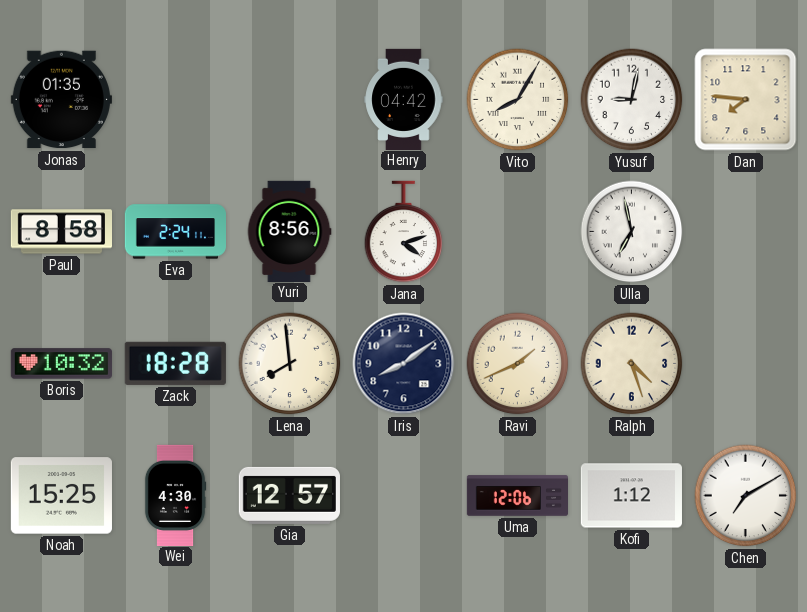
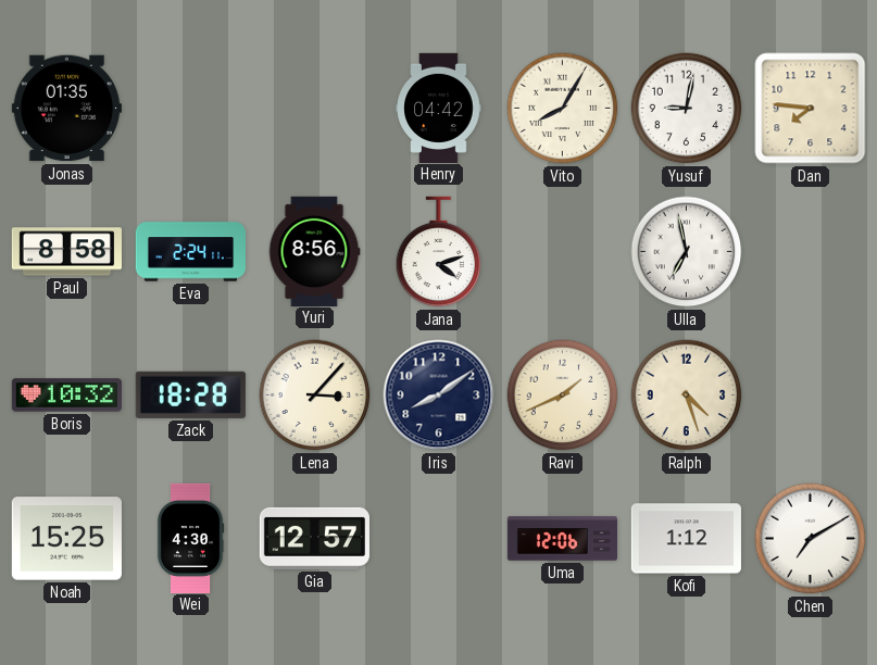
Lena: 7:59 -> 3:07
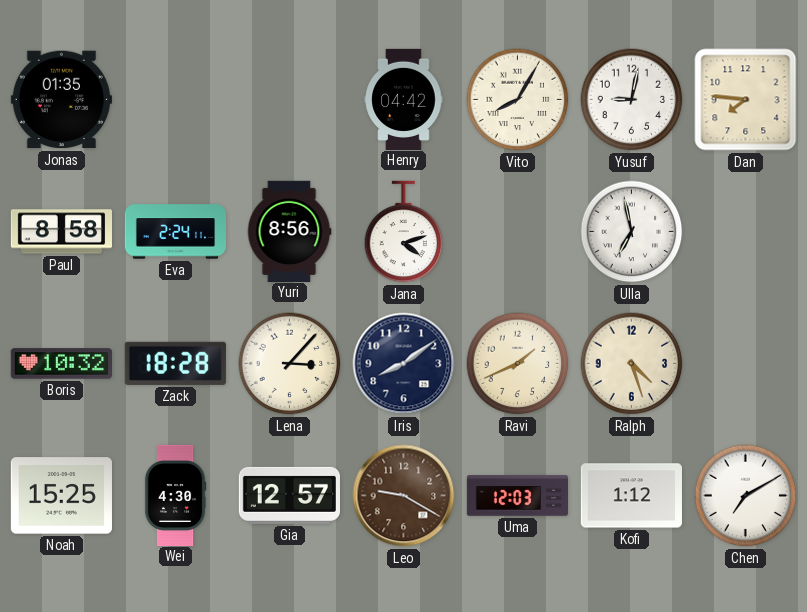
Leo: none -> 9:20
Uma: 12:06 -> 12:03
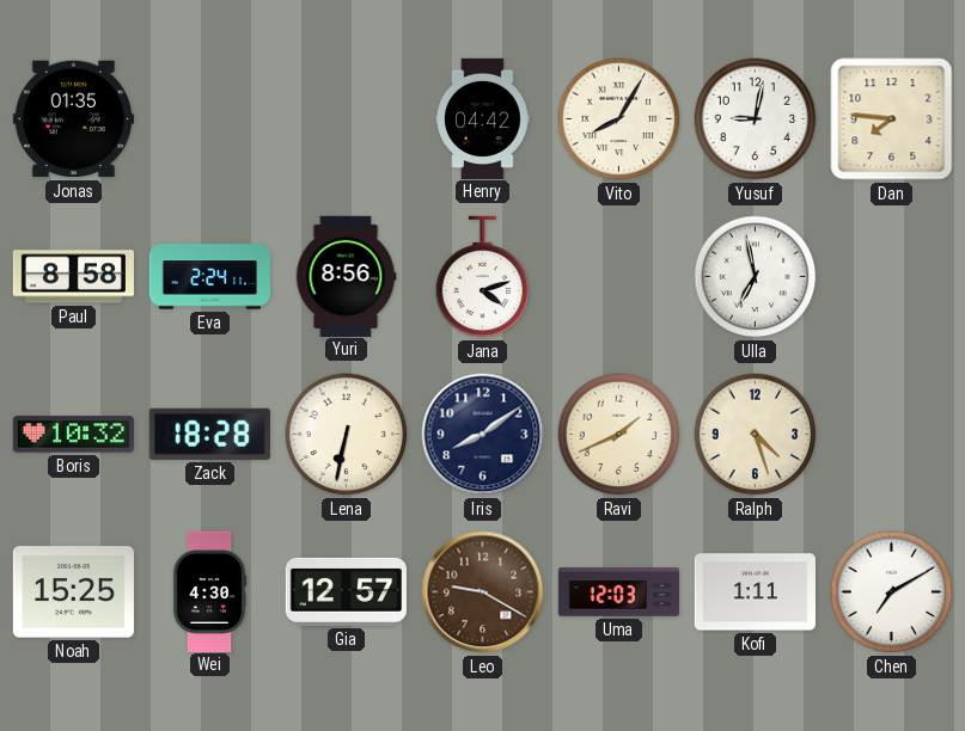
Lena: 3:07 -> 6:32
Kofi: 1:12 -> 1:11
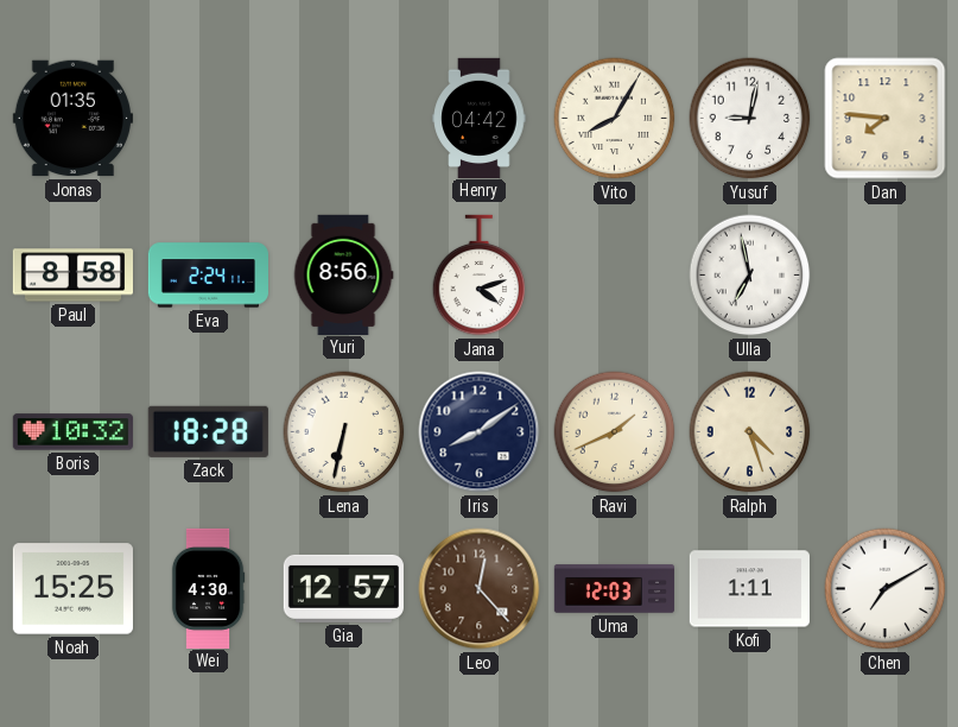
Leo: 9:20 -> 12:23
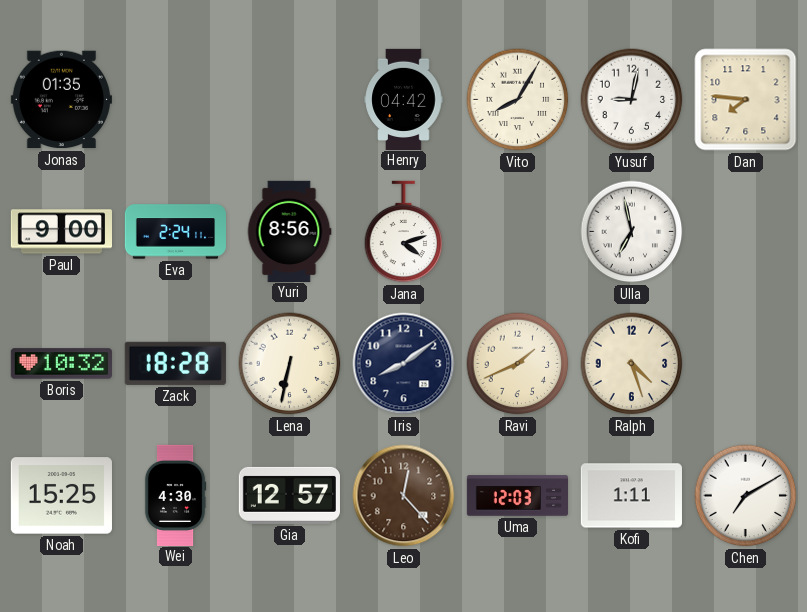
Paul: 8:58 -> 9:00
